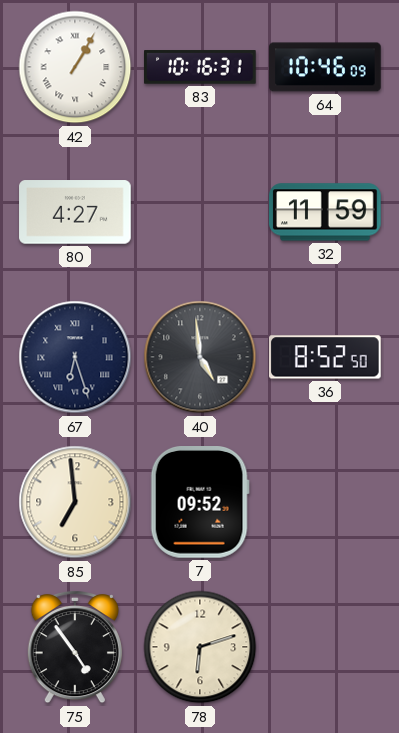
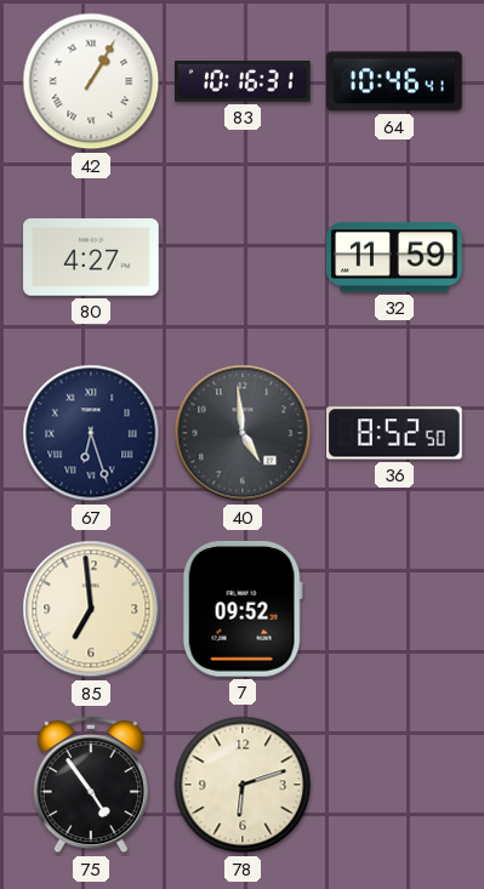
64: 10:46:09 -> 10:46:41
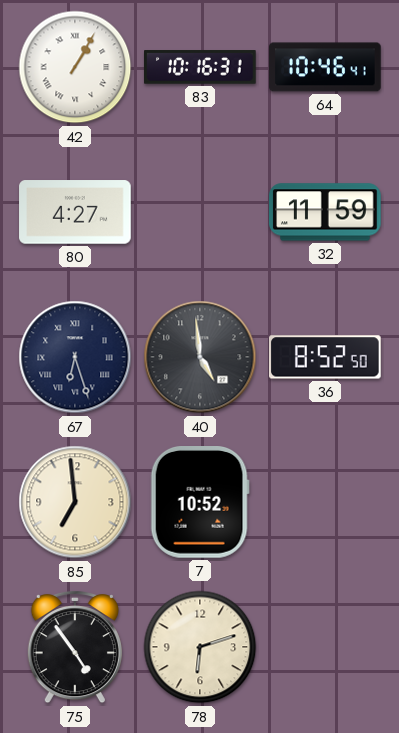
7: 09:52 -> 10:52
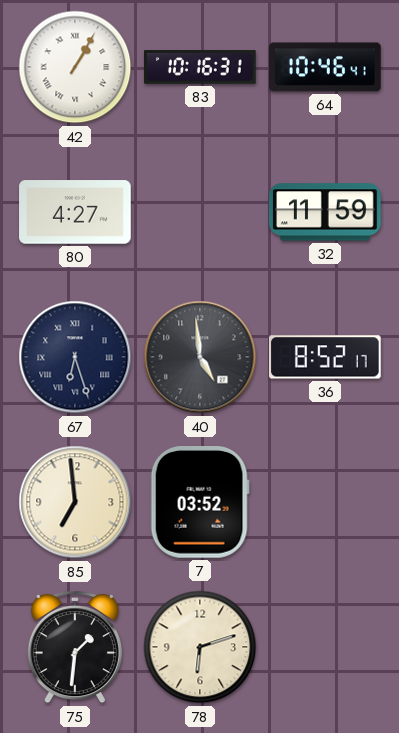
36: 8:52:50 -> 8:52:17
7: 10:52 -> 03:52
75: 4:54 -> 1:31
